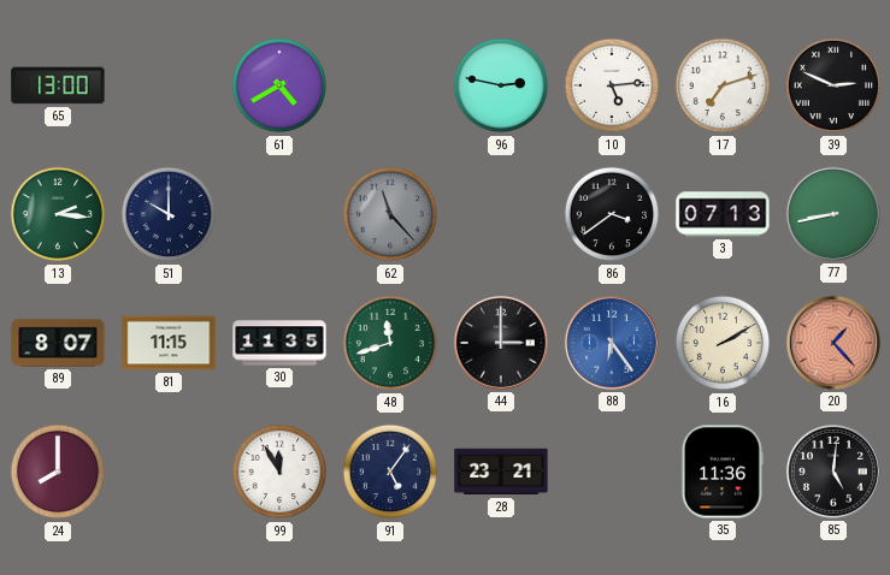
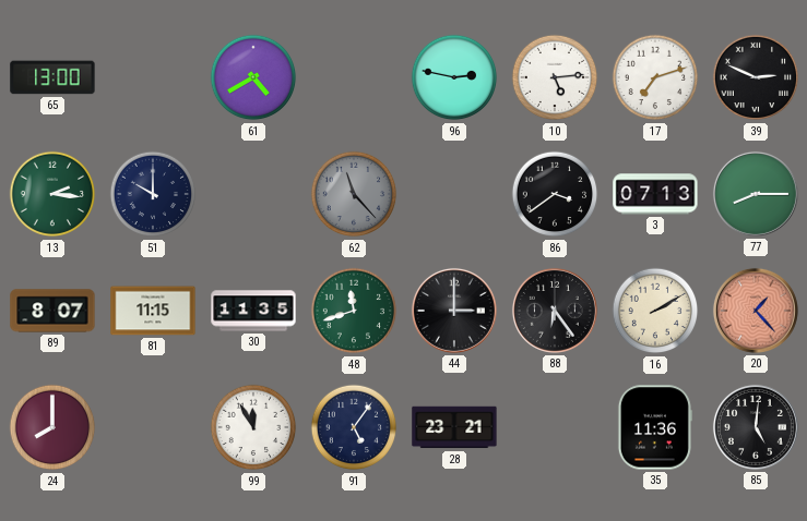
77: 8:43 -> 8:15
88 dial: blue -> black
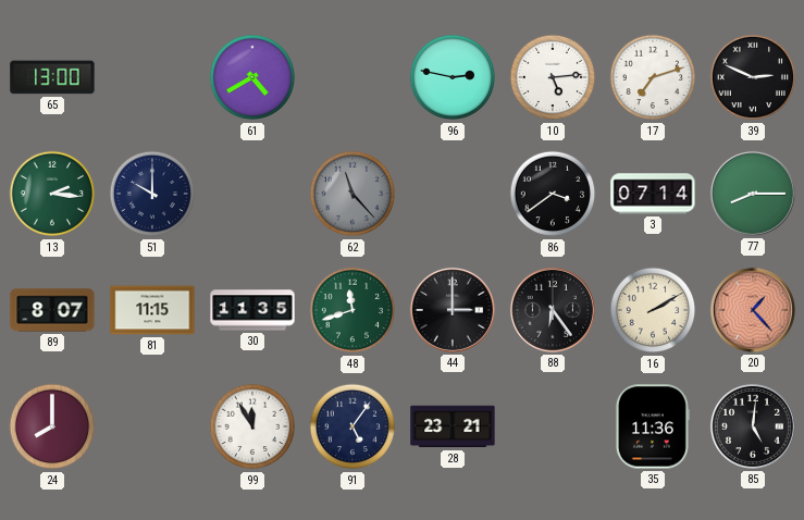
3: 07:13 -> 07:14
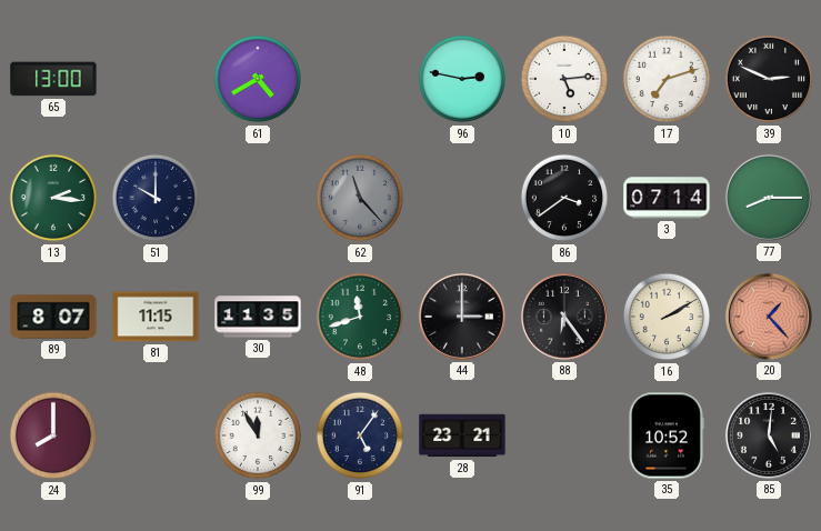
35: 11:36 -> 10:52
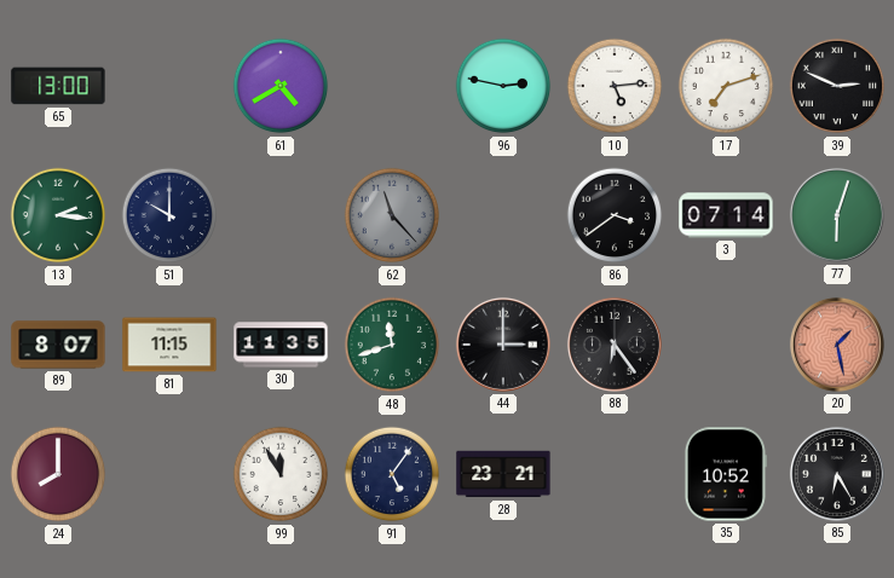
77: 8:15 -> 6:03
16: 2:10 -> none
20: 1:23 -> 1:28
85: 5:01 -> 6:25
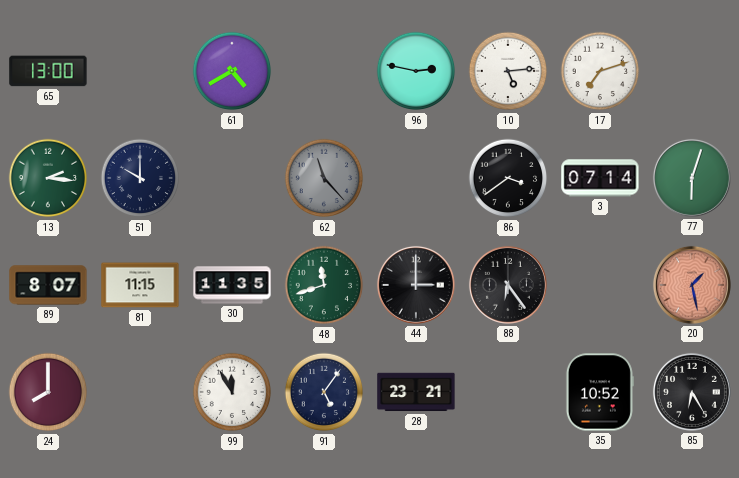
39: 2:49 -> none
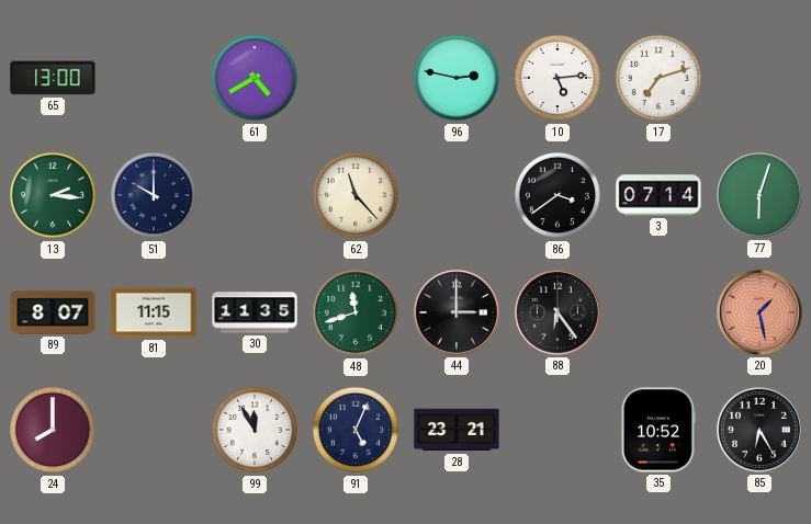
62 dial: grey -> cream
91: 5:06 -> 5:04
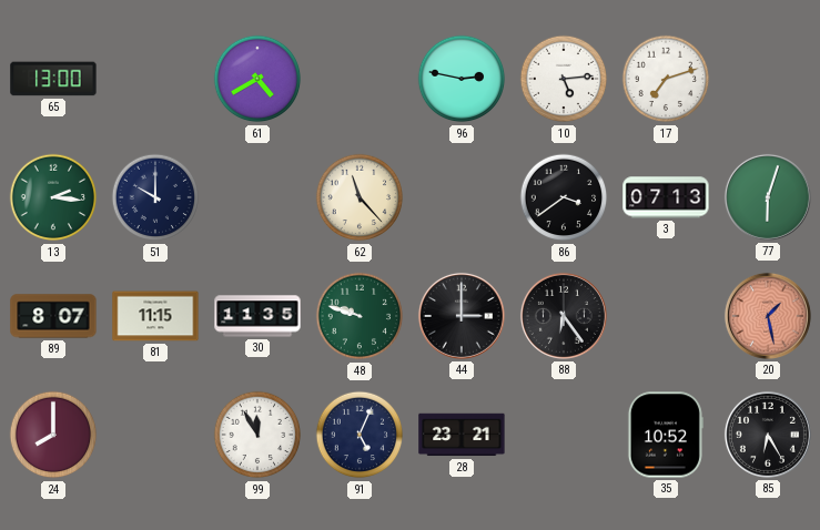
3: 07:14 -> 07:13
48: 11:42 -> 9:48
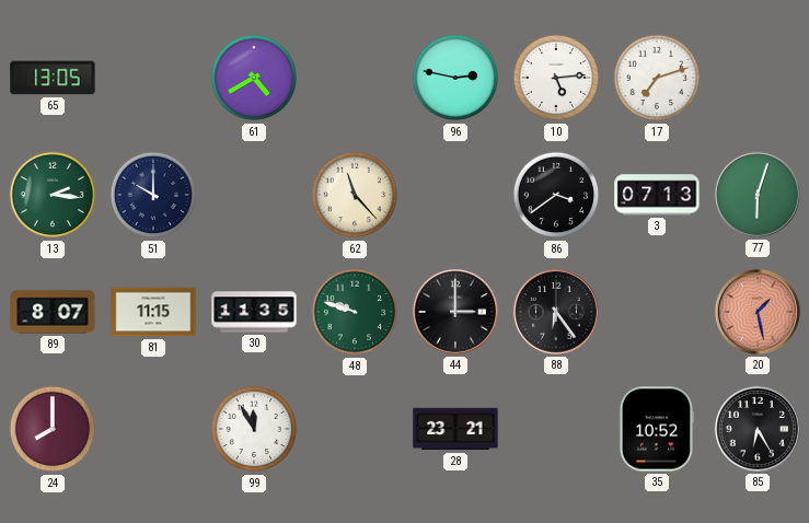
65: 13:00 -> 13:05
91: 5:04 -> none
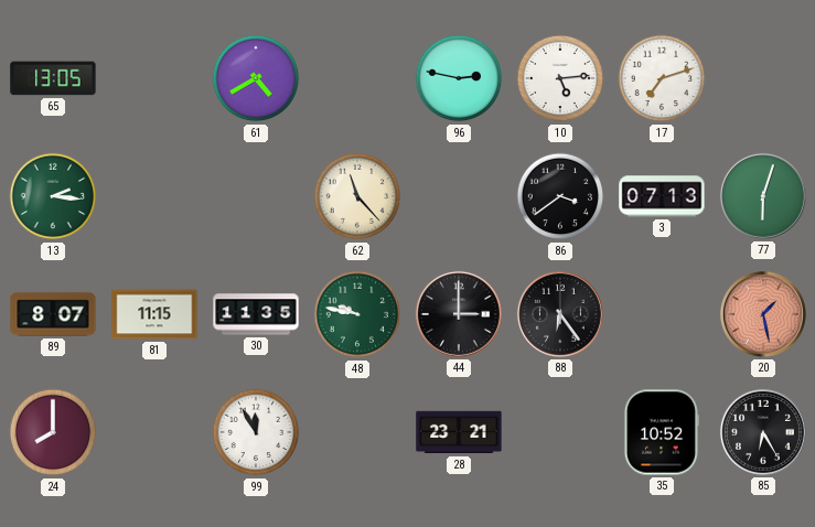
51: 10:00 -> none
48: 9:48 -> 9:47
